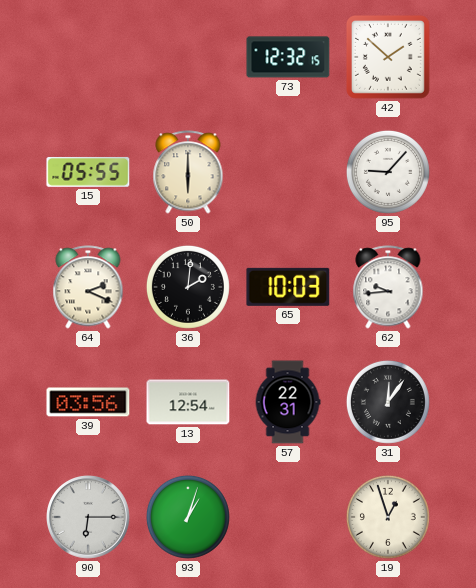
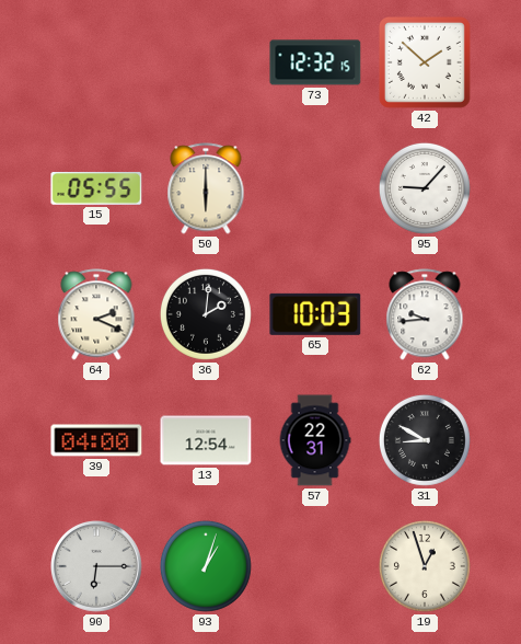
39: 03:56 -> 04:00
31: 12:06 -> 8:50
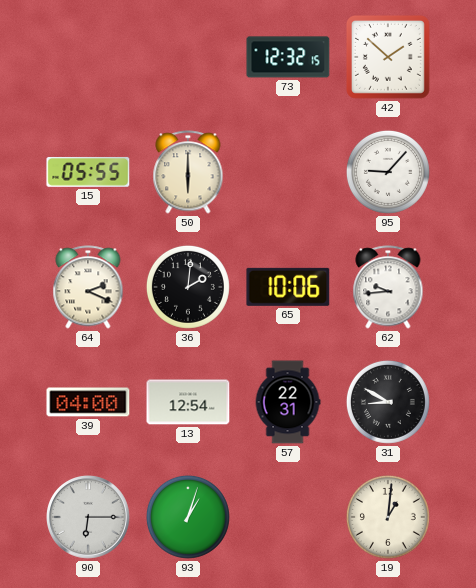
65: 10:03 -> 10:06
19: 12:57 -> 1:01
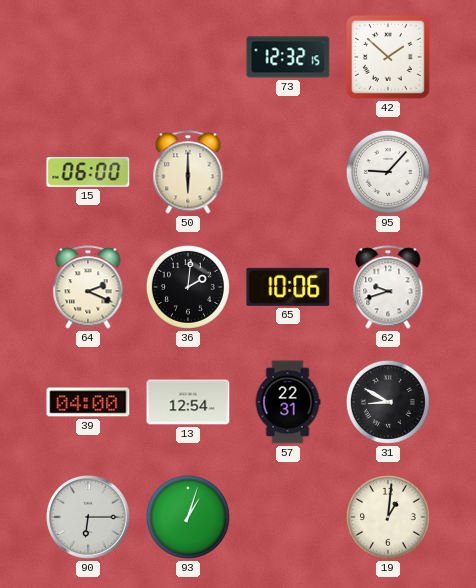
15: 05:55 -> 06:00
62: 9:44 -> 9:42
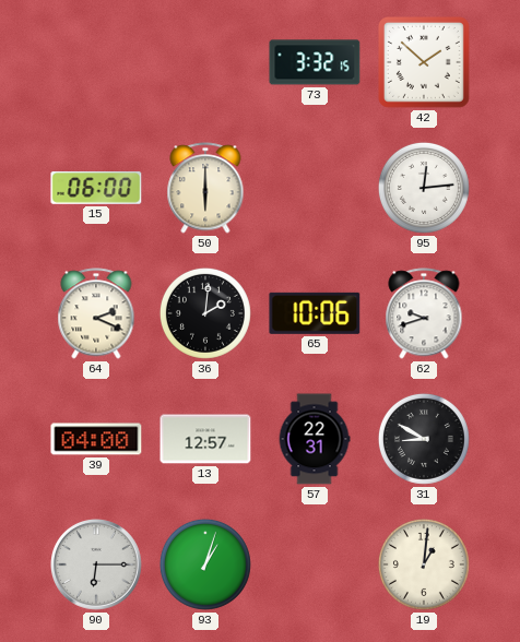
73: 12:32 -> 3:32
95: 9:07 -> 12:14
13: 12:54 -> 12:57
